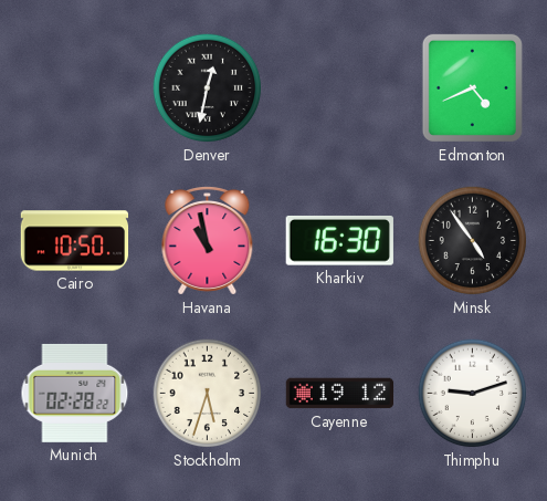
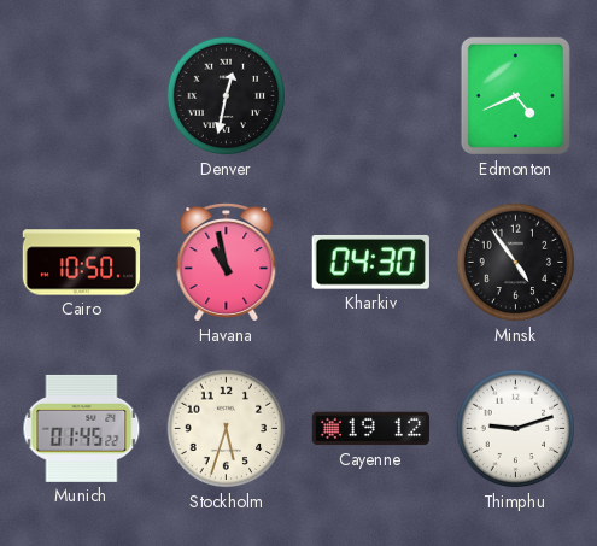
Kharkiv: 16:30 -> 04:30
Munich: 02:28 -> 01:45
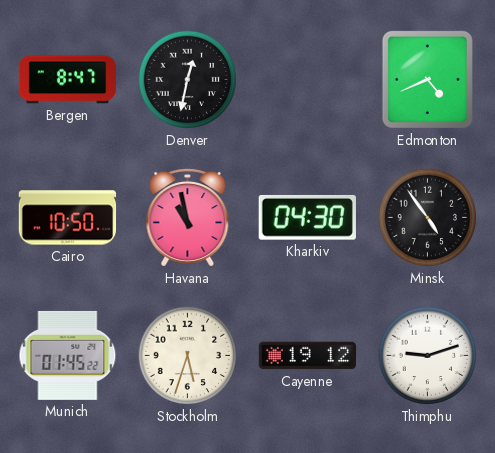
Bergen: none -> 8:47
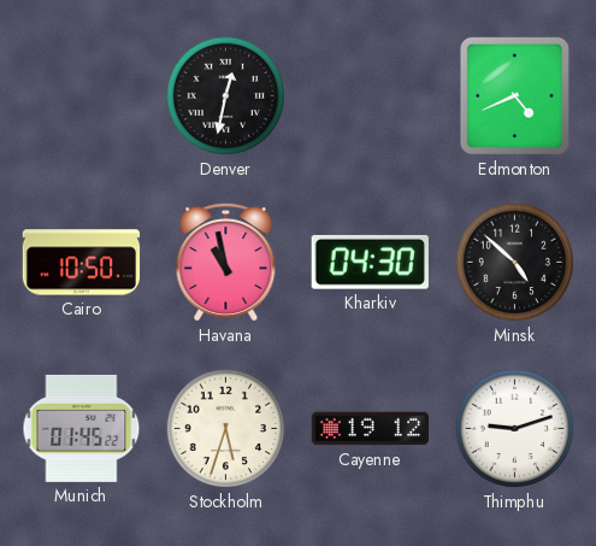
Bergen: 8:47 -> none
Minsk: 4:54 -> 4:52
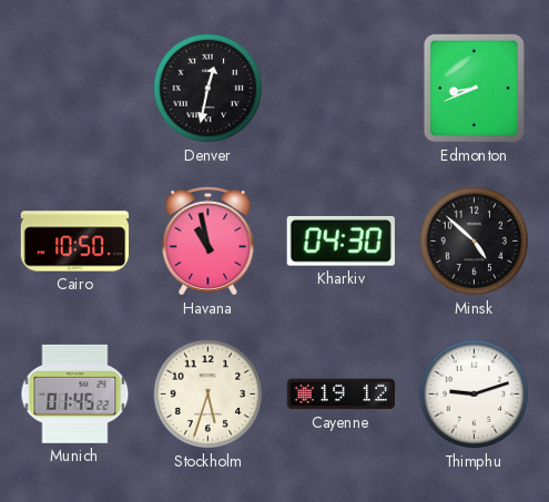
Edmonton: 4:41 -> 8:41
